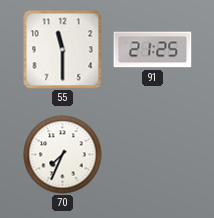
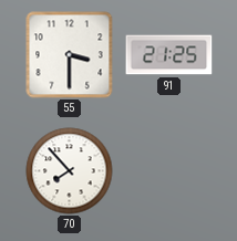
55: 11:30 -> 3:30
70: 7:34 -> 7:53
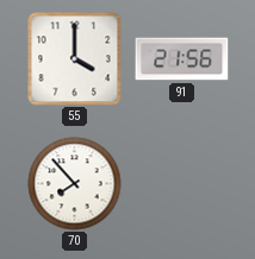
55: 3:30 -> 4:00
91: 21:25 -> 21:56
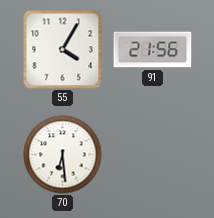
55: 4:00 -> 4:05
70: 7:53 -> 6:29
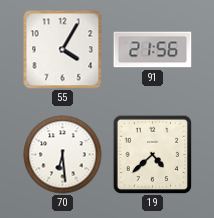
19: none -> 4:38
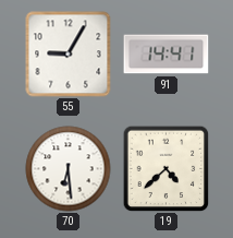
55: 4:05 -> 9:05
91: 21:56 -> 14:41
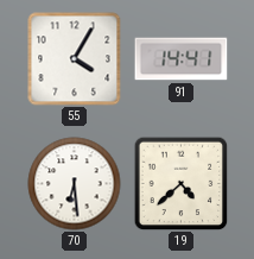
55: 9:05 -> 4:05
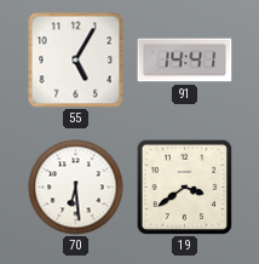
55: 4:05 -> 5:05
19: 4:38 -> 3:39
